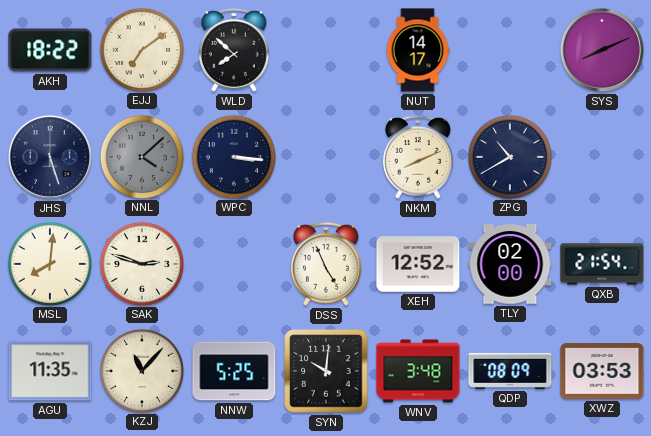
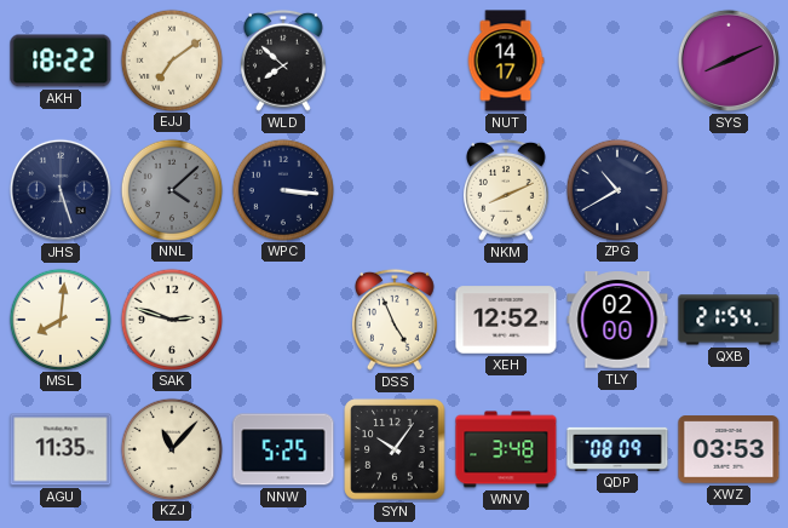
SYN: 10:01 -> 10:06
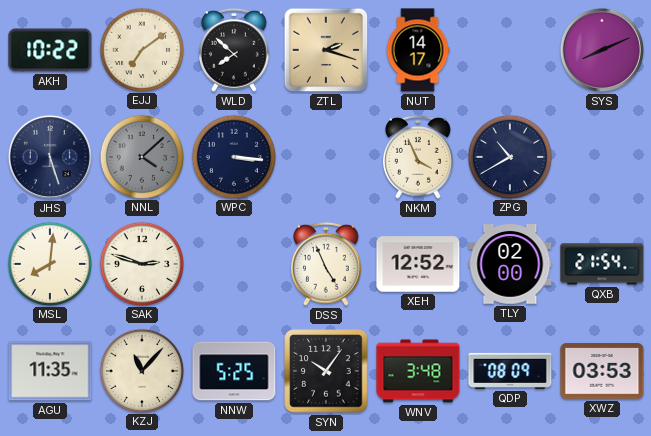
AKH: 18:22 -> 10:22
ZTL: none -> 2:18
NKM: 8:11 -> 3:56
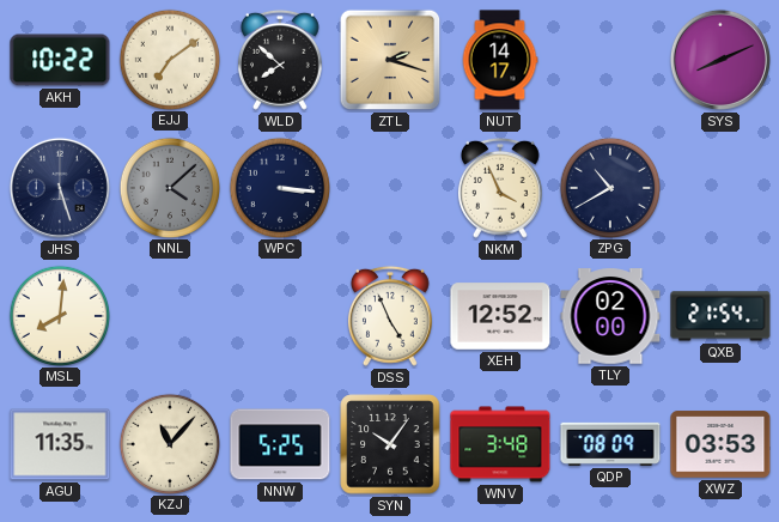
SAK: 2:48 -> none
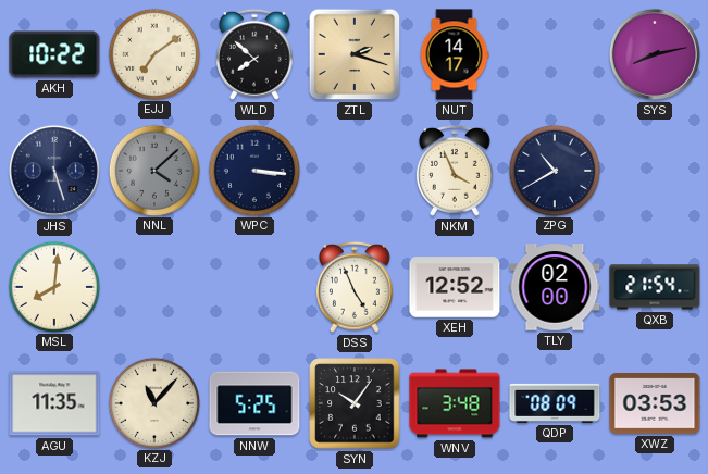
SYS: 8:11 -> 8:13
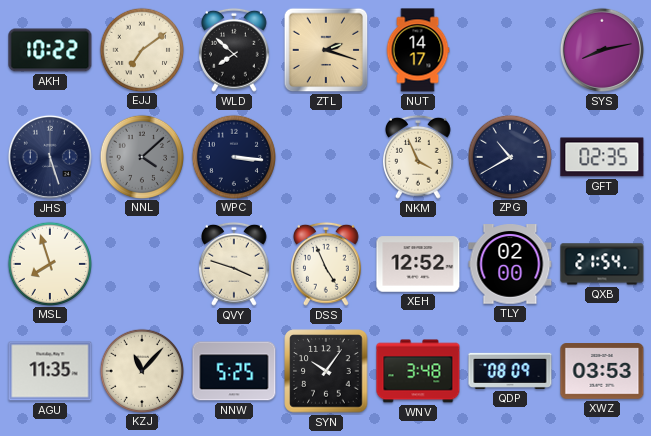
GFT: none -> 02:35
MSL: 8:01 -> 7:57
QVY: none -> 3:48
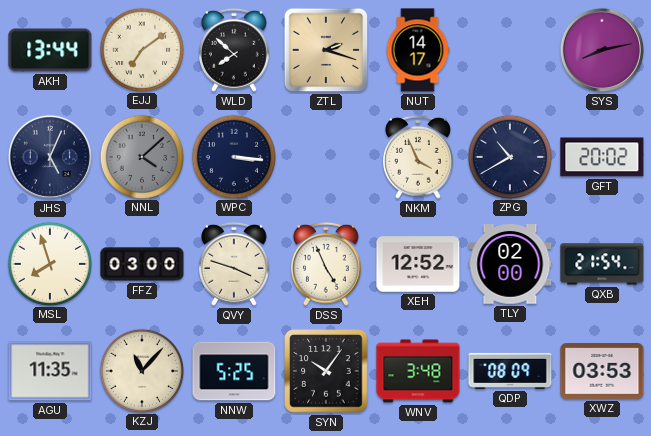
AKH: 10:22 -> 13:44
JHS: 5:27 -> 5:04
GFT: 02:35 -> 20:02
FFZ: none -> 03:00
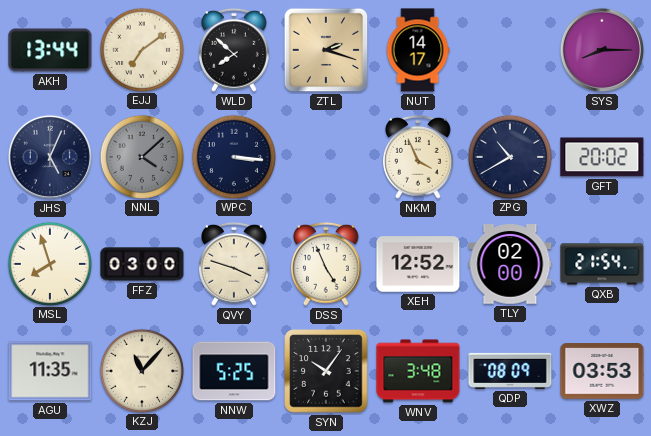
SYS: 8:13 -> 8:15
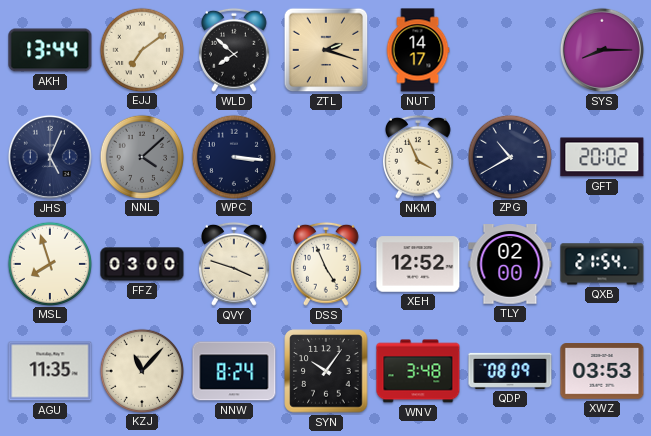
NNW: 5:25 -> 8:24
